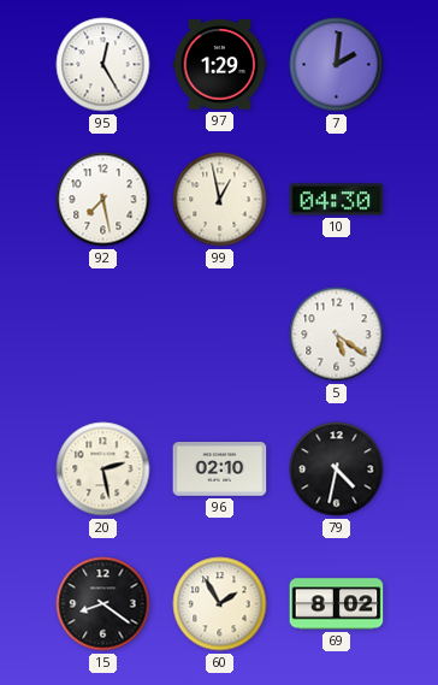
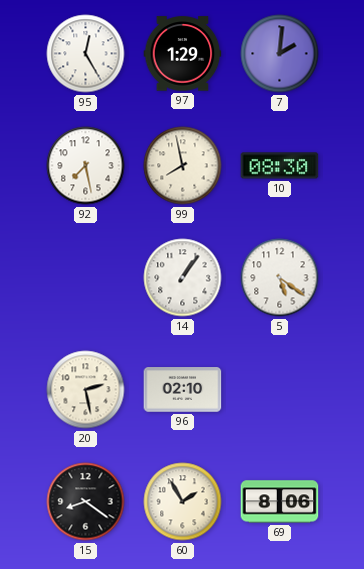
99: 12:58 -> 7:58
10: 04:30 -> 08:30
14: none -> 1:06
79: 4:32 -> none
69: 8:02 -> 8:06
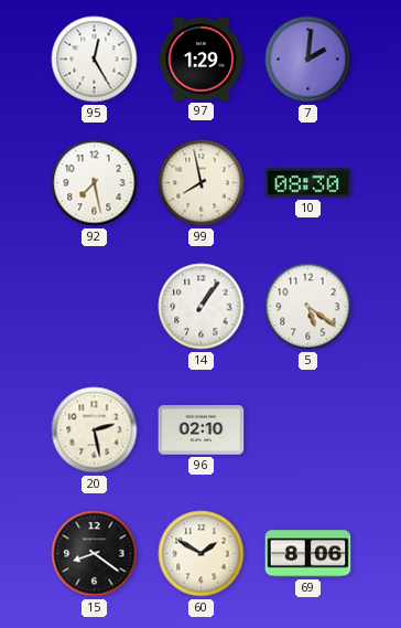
60: 1:55 -> 1:50
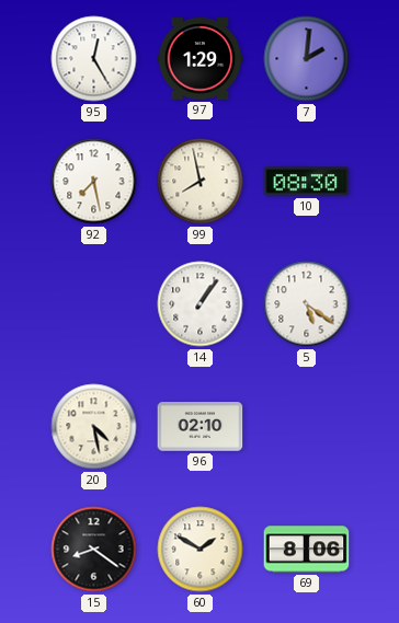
20: 2:28 -> 4:28
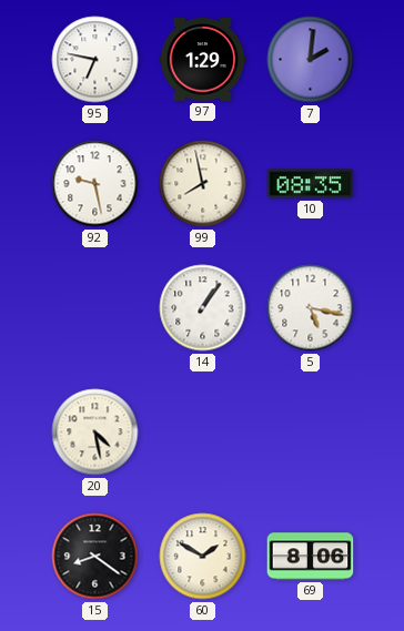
95: 12:25 -> 6:47
92: 7:28 -> 9:28
10: 08:30 -> 08:35
5: 5:21 -> 5:17
96: 02:10 -> none
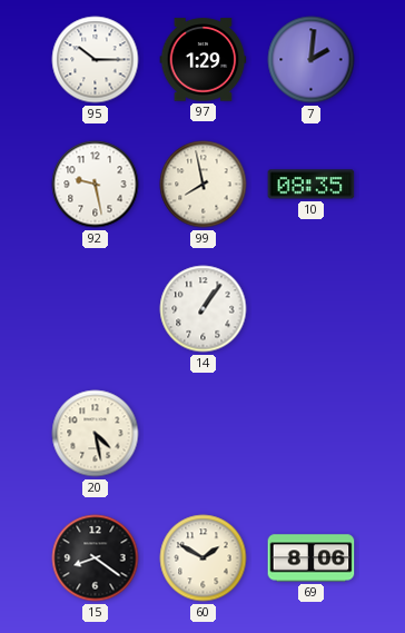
95: 6:47 -> 10:15
5: 5:17 -> none
